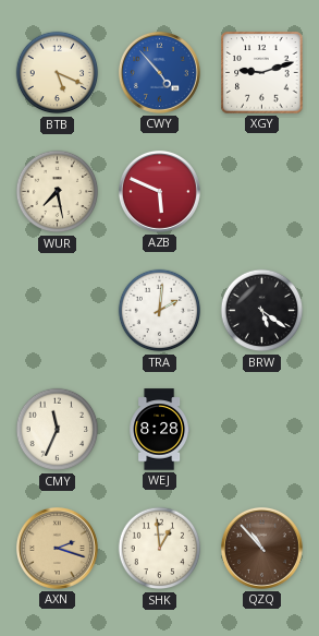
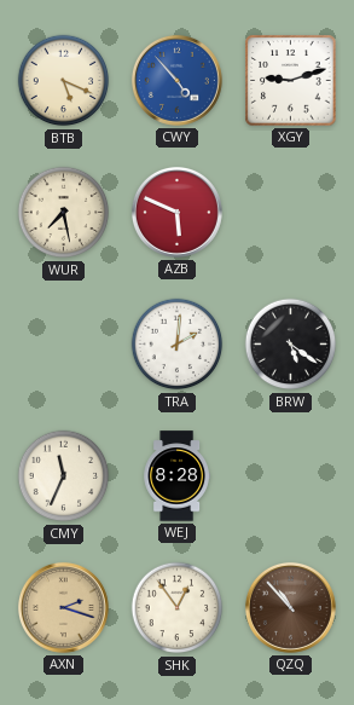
SHK: 12:59 -> 12:54
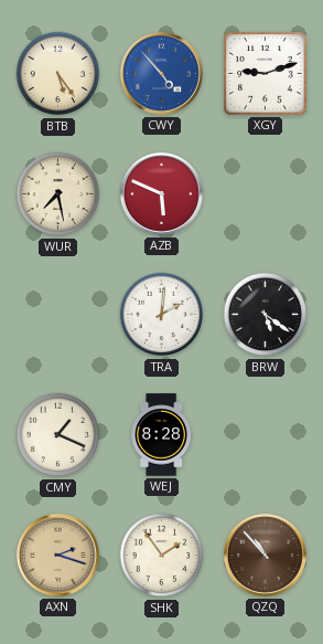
BTB: 5:19 -> 5:24
CMY: 11:34 -> 1:19
SHK: 12:54 -> 1:54
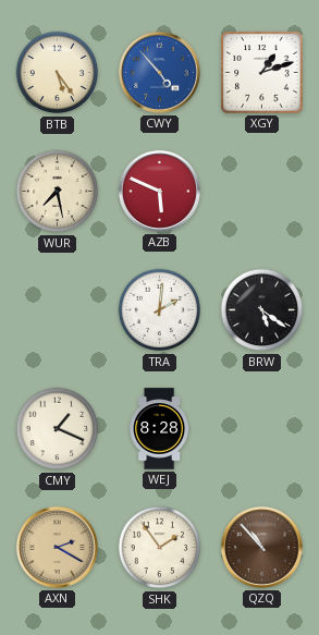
XGY: 9:12 -> 1:12
AXN: 2:18 -> 2:20
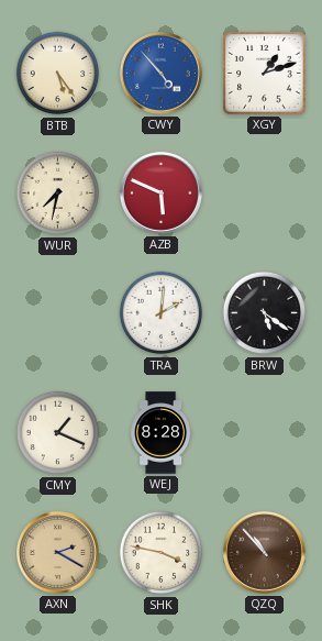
WUR: 7:28 -> 7:32
SHK: 1:54 -> 3:47
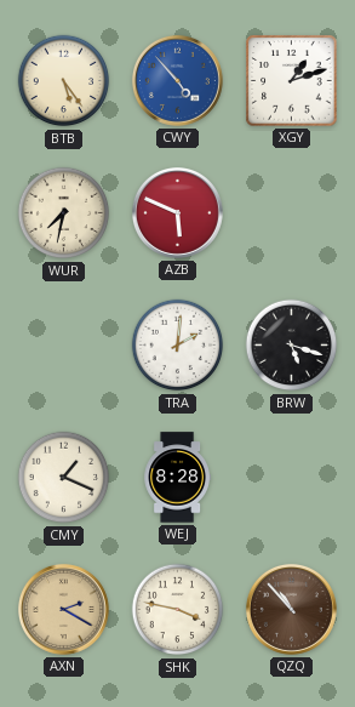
BRW: 5:21 -> 5:18
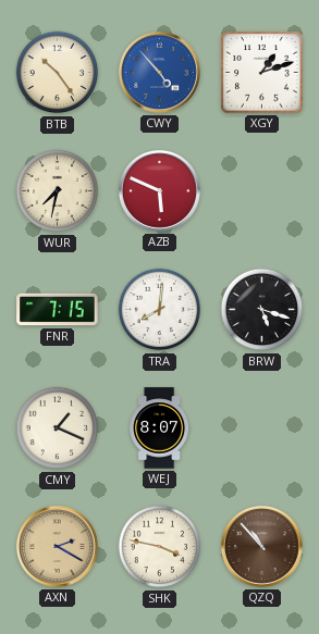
BTB: 5:24 -> 10:24
FNR: none -> 7:15
TRA: 2:01 -> 8:01
WEJ: 8:28 -> 8:07
